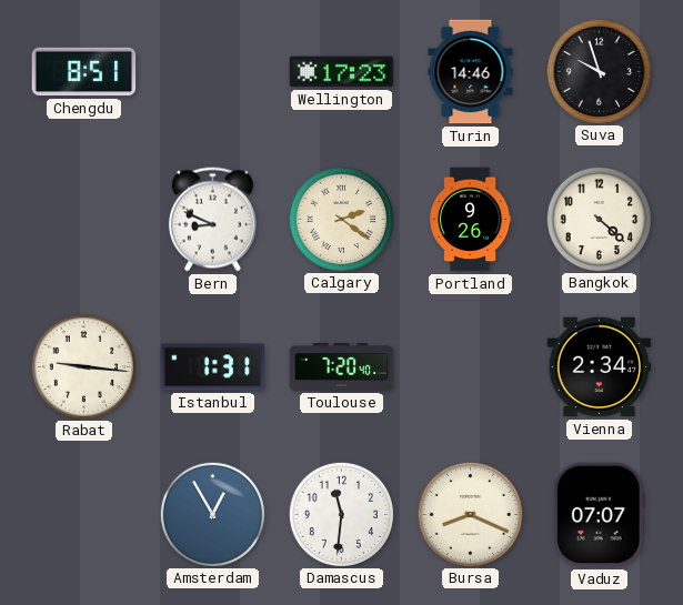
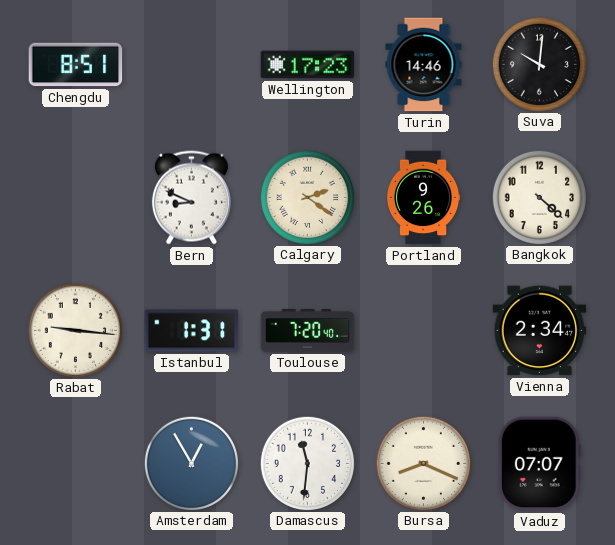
Suva: 9:57 -> 10:01
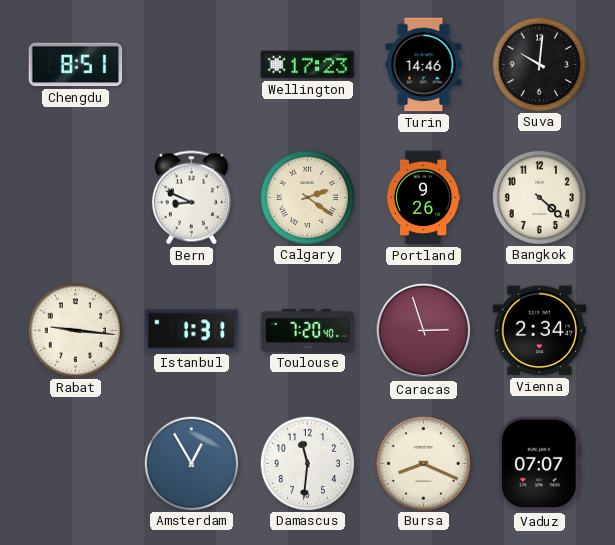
Caracas: none -> 2:57
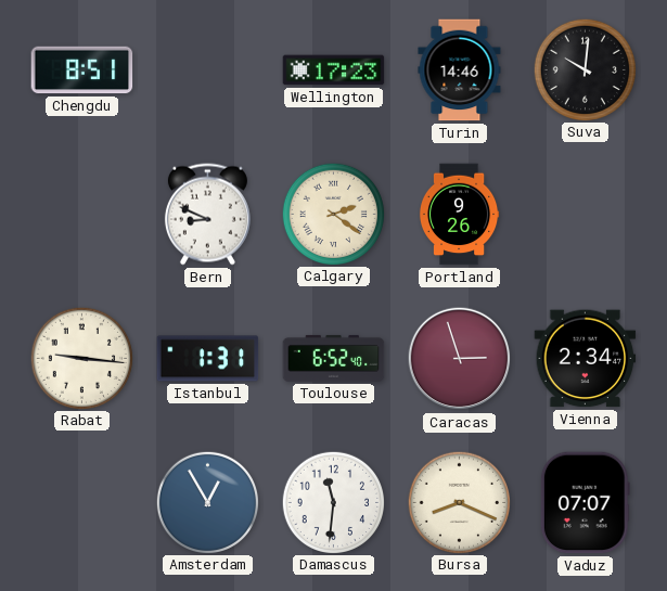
Bangkok: 4:22 -> none
Toulouse: 7:20 -> 6:52
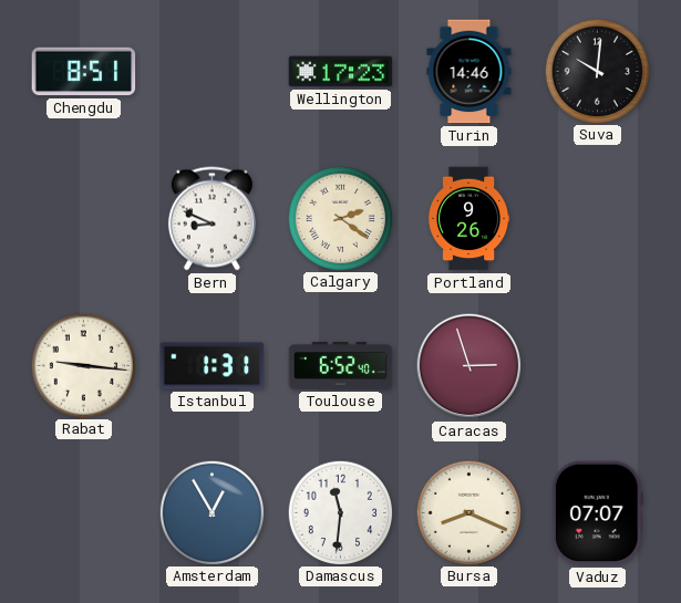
Vienna: 2:34 -> none
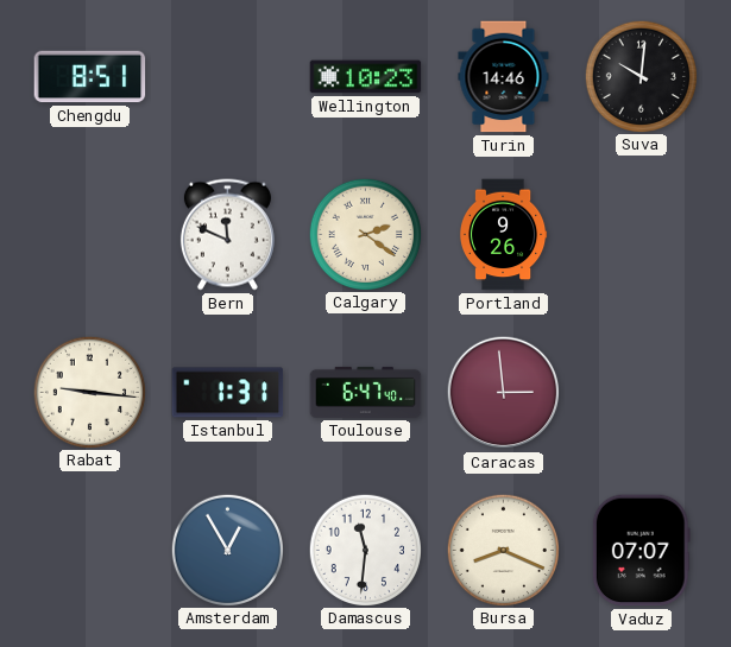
Wellington: 17:23 -> 10:23
Bern: 8:49 -> 11:49
Toulouse: 6:52 -> 6:47
Caracas: 2:57 -> 2:59
